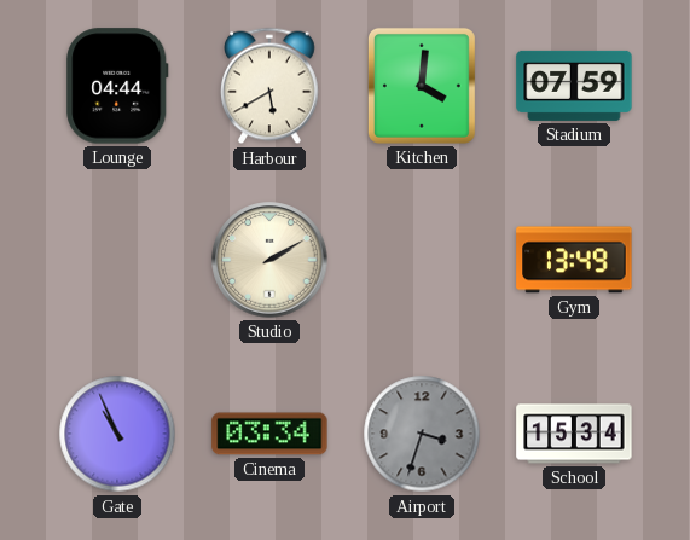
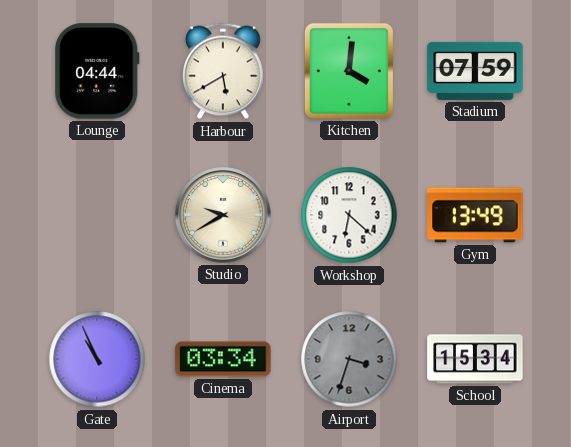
Studio: 2:10 -> 9:40
Workshop: none -> 6:22
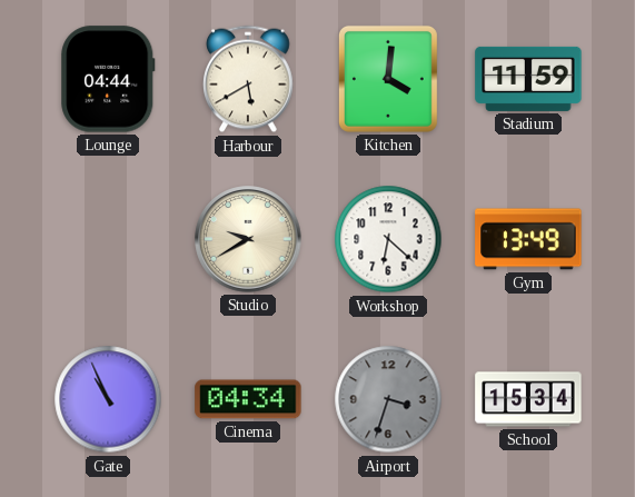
Stadium: 07:59 -> 11:59
Cinema: 03:34 -> 04:34
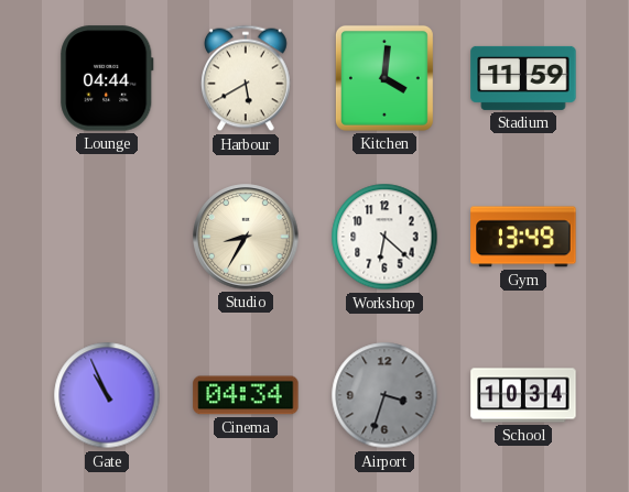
Studio: 9:40 -> 8:35
School: 15:34 -> 10:34
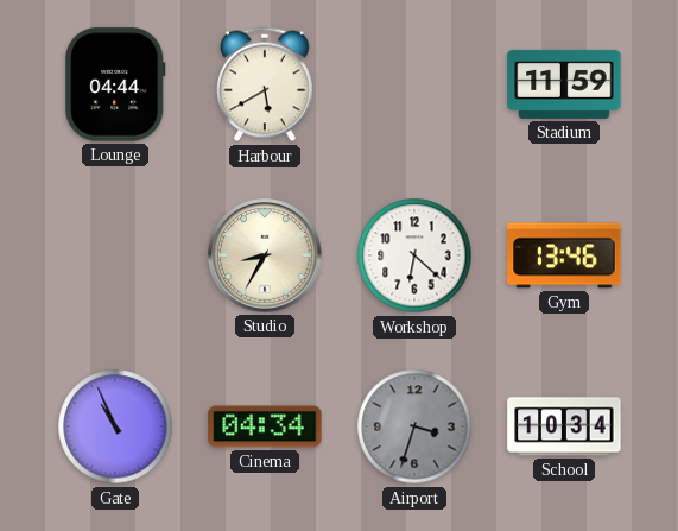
Kitchen: 4:01 -> none
Gym: 13:49 -> 13:46
